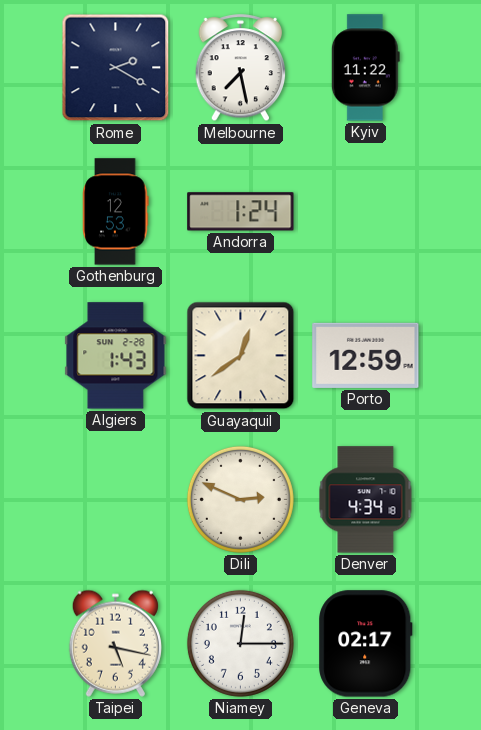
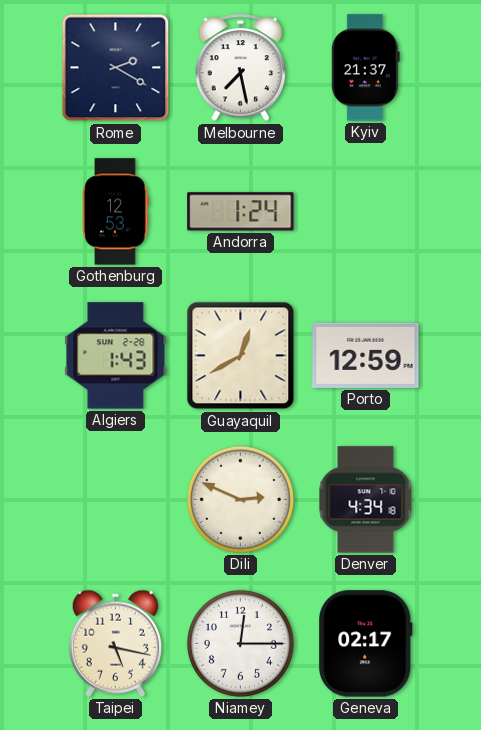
Kyiv: 11:22 -> 21:37
Guayaquil: 12:39 -> 12:40
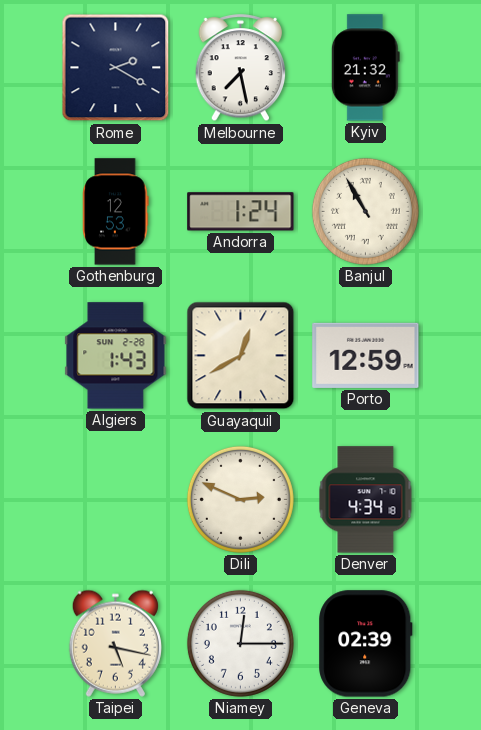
Kyiv: 21:37 -> 21:32
Banjul: none -> 10:55
Geneva: 02:17 -> 02:39
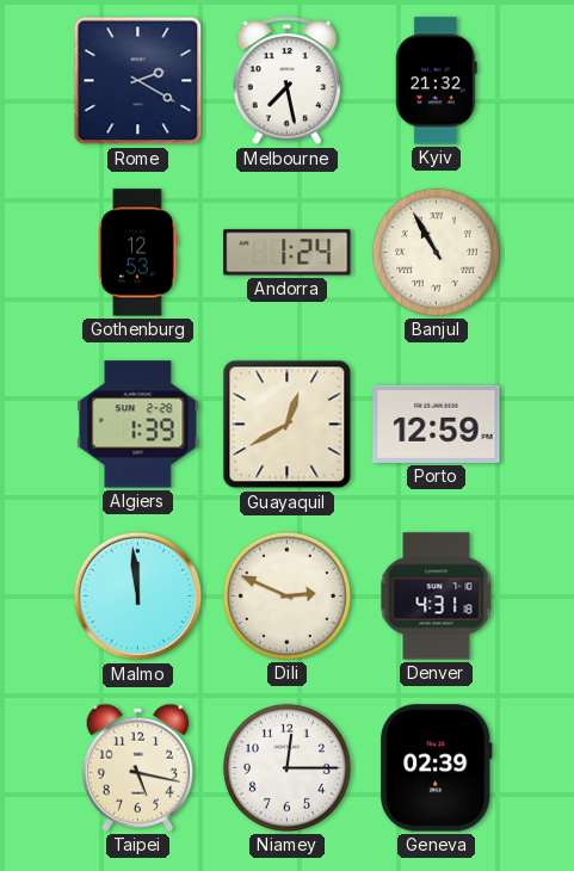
Algiers: 1:43 -> 1:39
Malmo: none -> 11:59
Denver: 4:34 -> 4:31
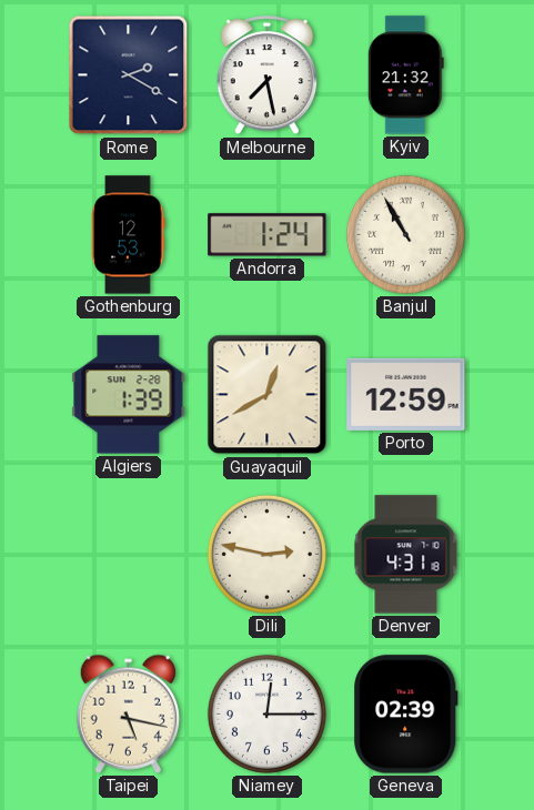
Malmo: 11:59 -> none
Dili: 2:49 -> 2:47
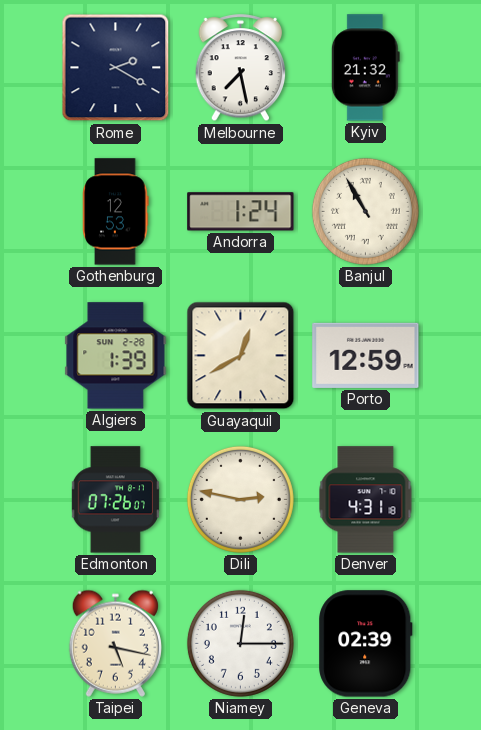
Edmonton: none -> 07:26
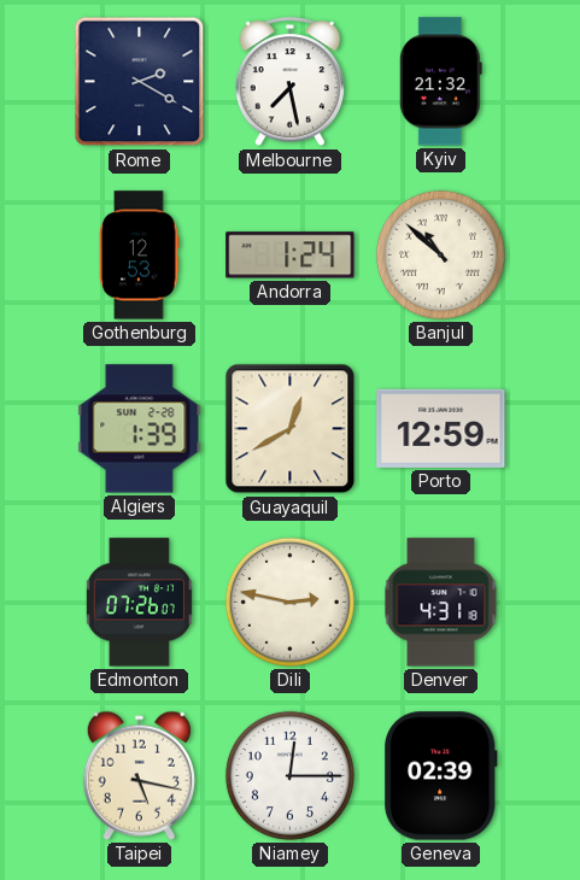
Banjul: 10:55 -> 10:52
